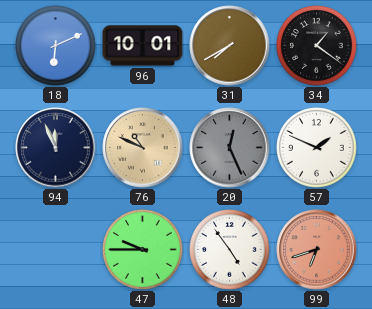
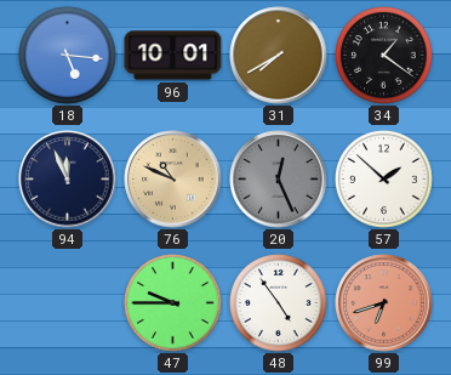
18: 6:11 -> 5:16
57: 1:49 -> 1:52
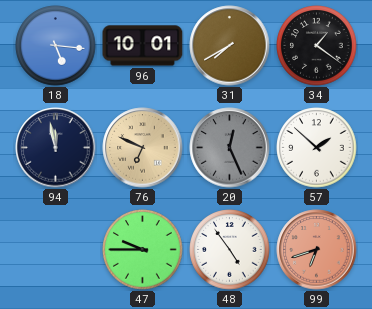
94: 11:56 -> 11:58
76: 10:49 -> 6:49
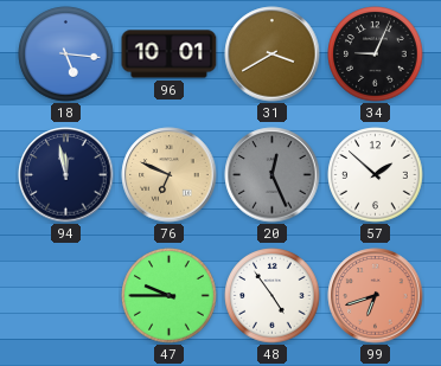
31: 7:40 -> 3:40
34: 1:21 -> 9:04
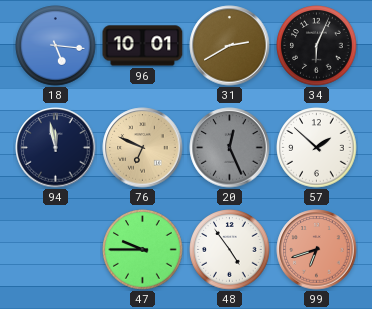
31: 3:40 -> 2:40
34: 9:04 -> 6:04
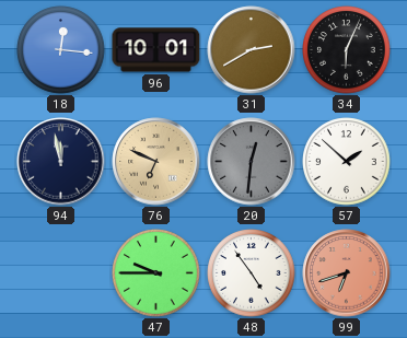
18: 5:16 -> 12:16
20: 12:26 -> 12:31
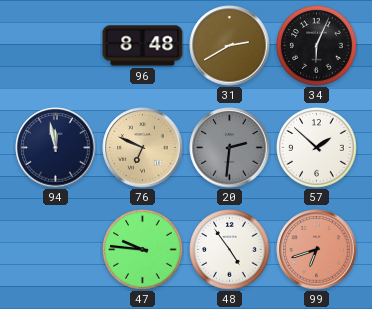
18: 12:16 -> none
96: 10:01 -> 8:48
20: 12:31 -> 2:31
47: 9:45 -> 9:46
